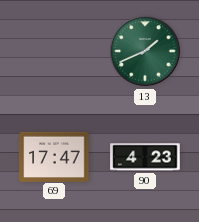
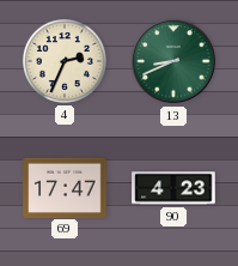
4: none -> 2:34
13: 1:41 -> 8:41
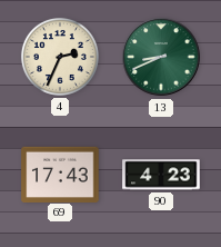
69: 17:47 -> 17:43
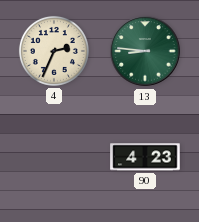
13: 8:41 -> 8:46
69: 17:43 -> none
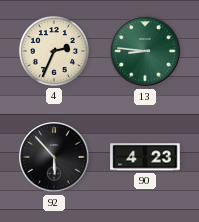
92: none -> 5:53
